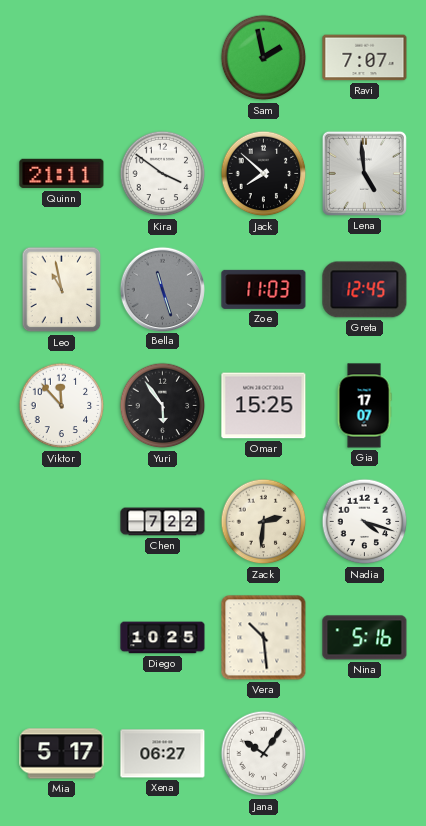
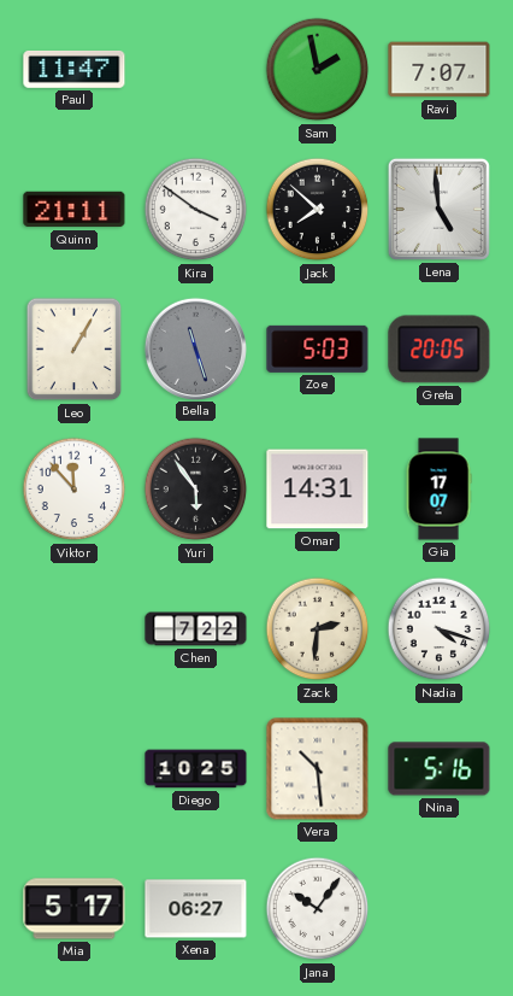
Paul: none -> 11:47
Leo: 10:58 -> 1:05
Zoe: 11:03 -> 5:03
Greta: 12:45 -> 20:05
Omar: 15:25 -> 14:31
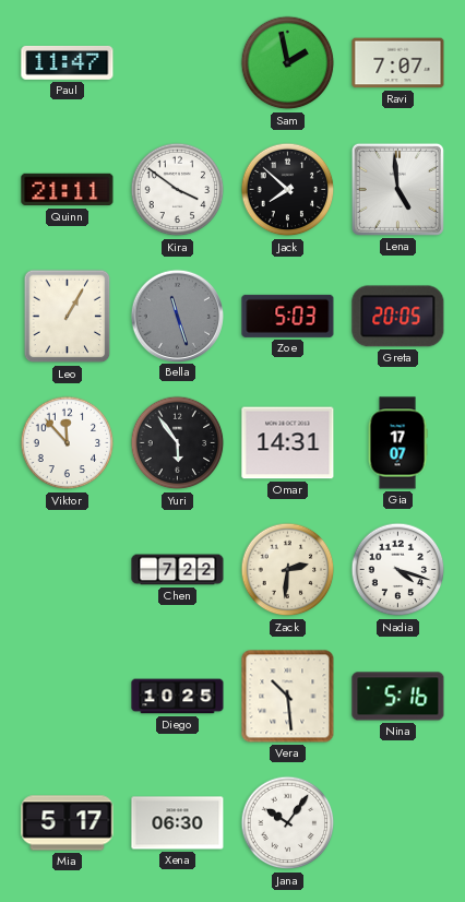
Xena: 06:27 -> 06:30
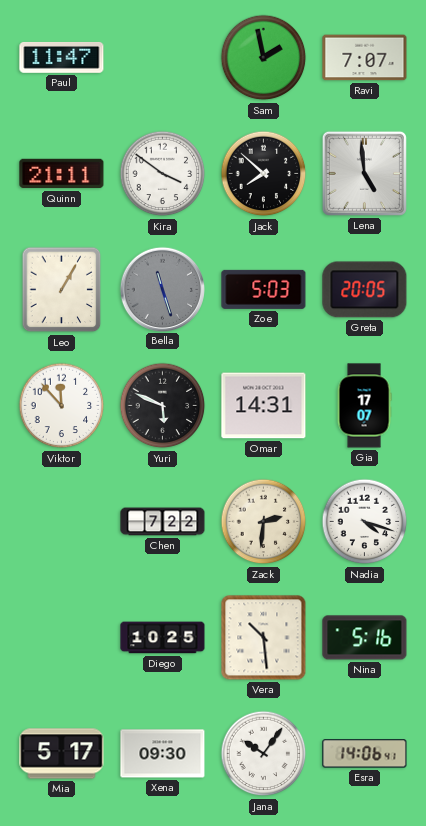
Yuri: 5:54 -> 5:49
Xena: 06:30 -> 09:30
Esra: none -> 14:06
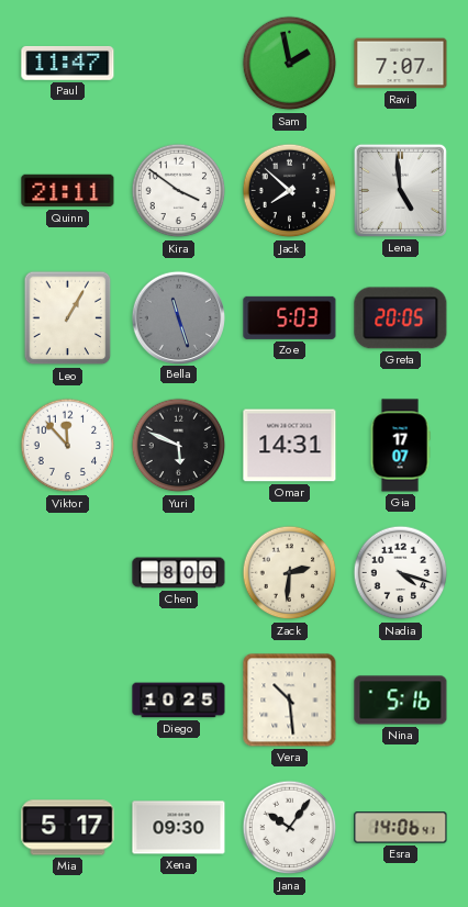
Chen: 7:22 -> 8:00
